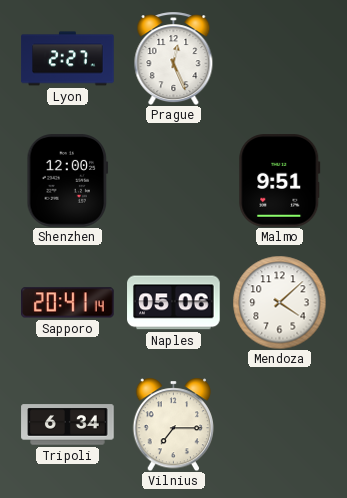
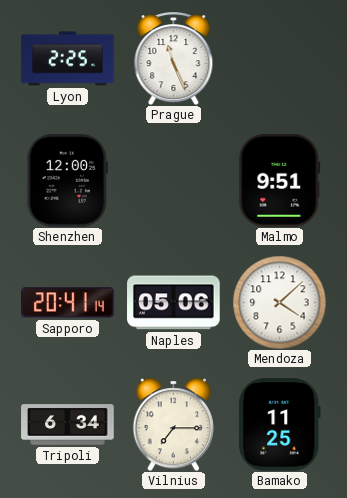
Lyon: 2:27 -> 2:25
Prague: 12:26 -> 11:26
Bamako: none -> 11:25
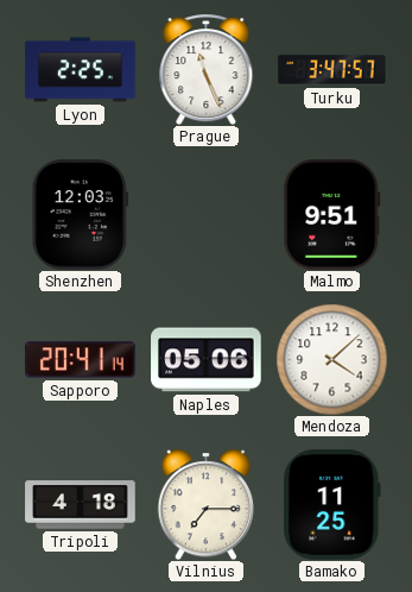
Turku: none -> 3:47
Shenzhen: 12:00 -> 12:03
Tripoli: 6:34 -> 4:18
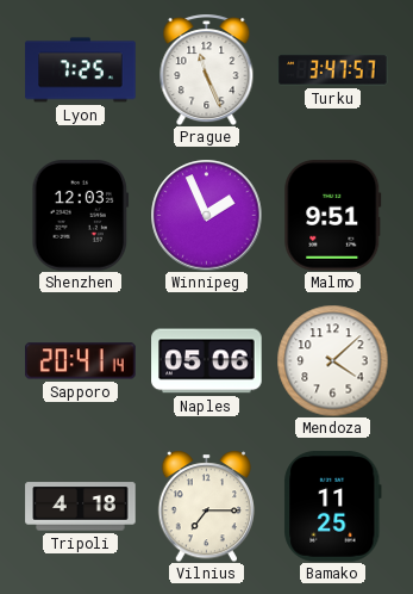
Lyon: 2:25 -> 7:25
Winnipeg: none -> 1:56
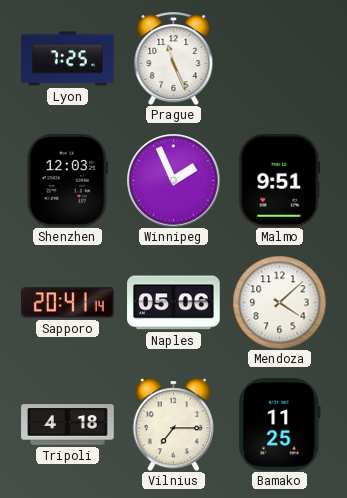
Turku: 3:47 -> none
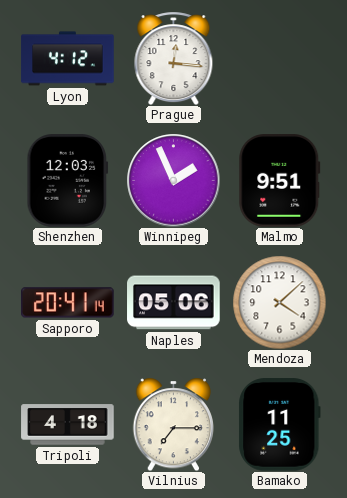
Lyon: 7:25 -> 4:12
Prague: 11:26 -> 12:16
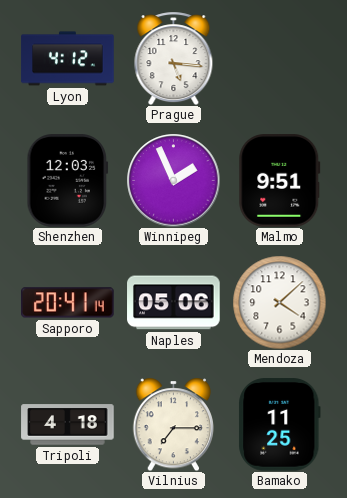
Prague: 12:16 -> 5:16
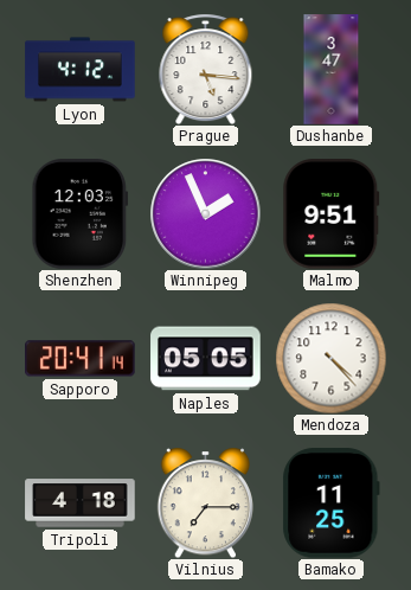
Dushanbe: none -> 3:47
Naples: 05:06 -> 05:05
Mendoza: 4:08 -> 4:23
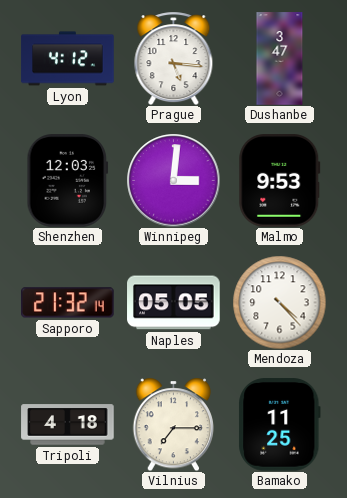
Winnipeg: 1:56 -> 3:01
Malmo: 9:51 -> 9:53
Sapporo: 20:41 -> 21:32
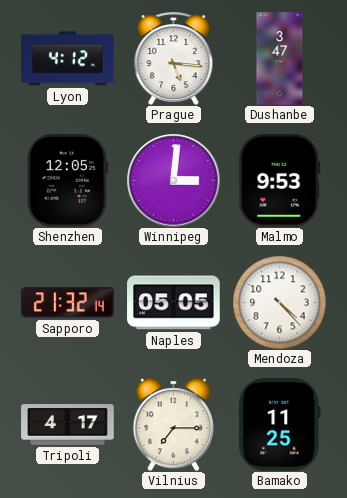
Shenzhen: 12:03 -> 12:05
Tripoli: 4:18 -> 4:17
